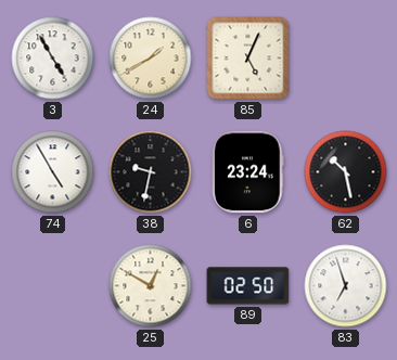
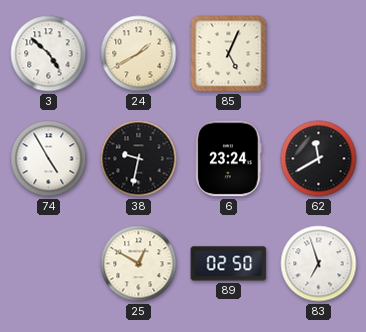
3: 4:55 -> 4:52
62: 10:28 -> 11:40
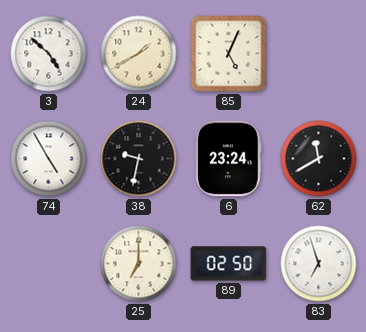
25: 12:50 -> 7:00
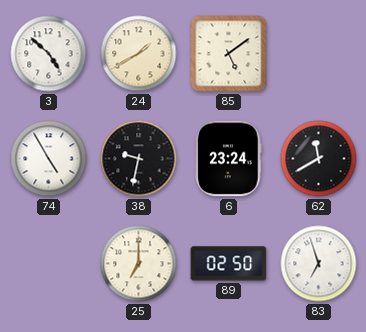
85: 5:04 -> 5:09
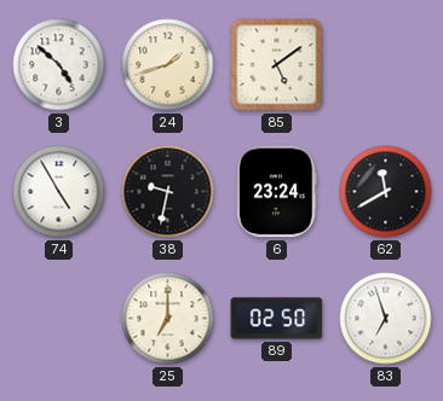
24: 1:40 -> 1:42
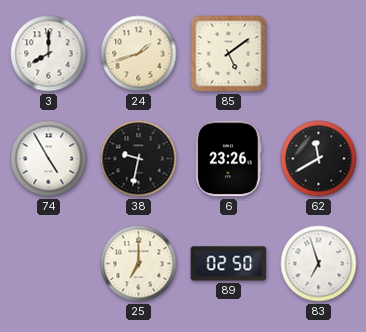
3: 4:52 -> 8:00
6: 23:24 -> 23:26
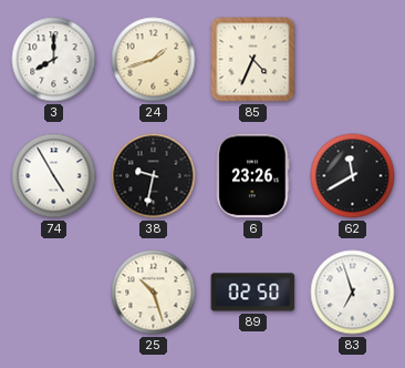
85: 5:09 -> 4:34
25: 7:00 -> 10:27
